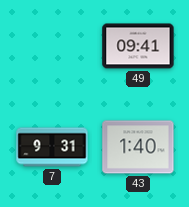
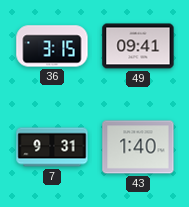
36: none -> 3:15
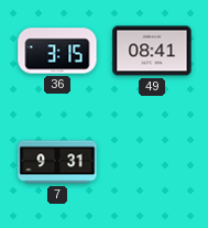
49: 09:41 -> 08:41
43: 1:40 -> none
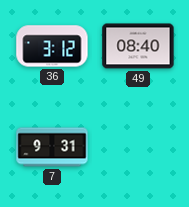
36: 3:15 -> 3:12
49: 08:41 -> 08:40
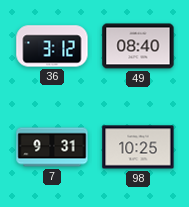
98: none -> 10:25
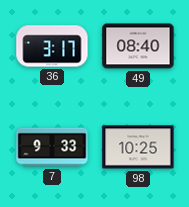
36: 3:12 -> 3:17
7: 9:31 -> 9:33
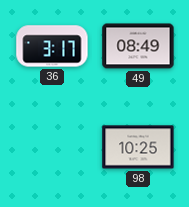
49: 08:40 -> 08:49
7: 9:33 -> none
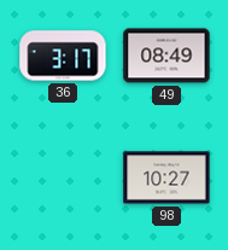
98: 10:25 -> 10:27
